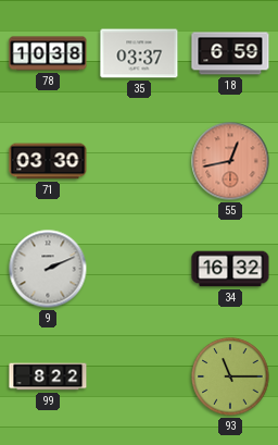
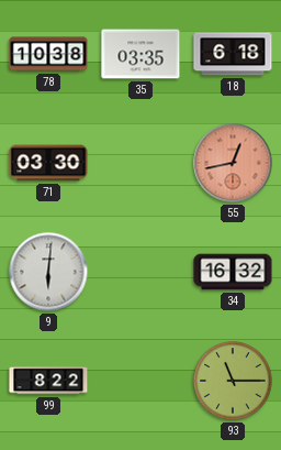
35: 03:37 -> 03:35
18: 6:59 -> 6:18
9: 2:11 -> 6:01
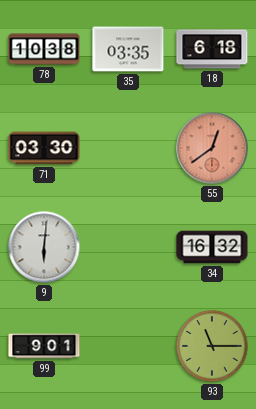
55: 12:43 -> 12:39
99: 8:22 -> 9:01
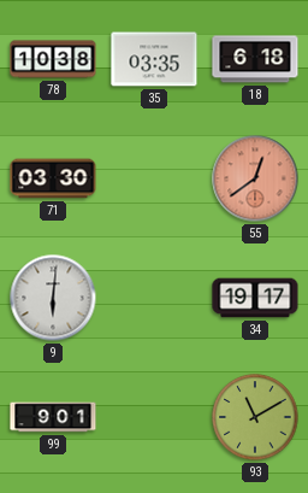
34: 16:32 -> 19:17
93: 11:15 -> 11:10
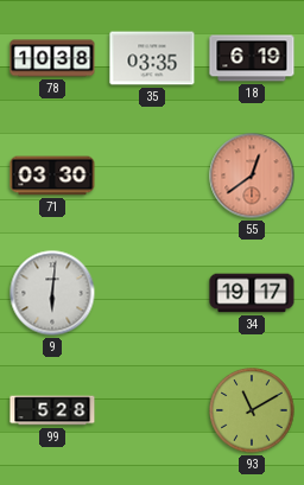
18: 6:18 -> 6:19
99: 9:01 -> 5:28
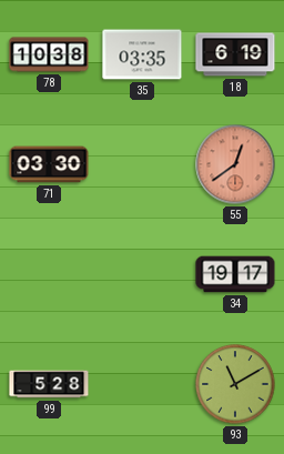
9: 6:01 -> none
